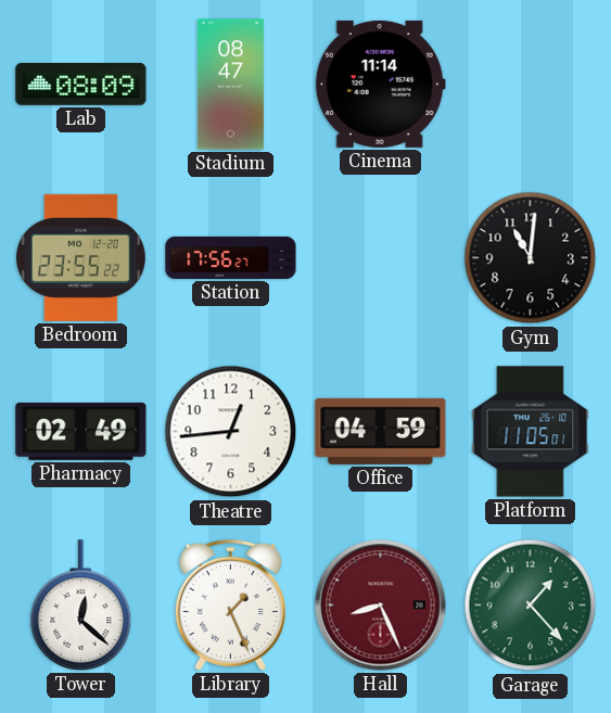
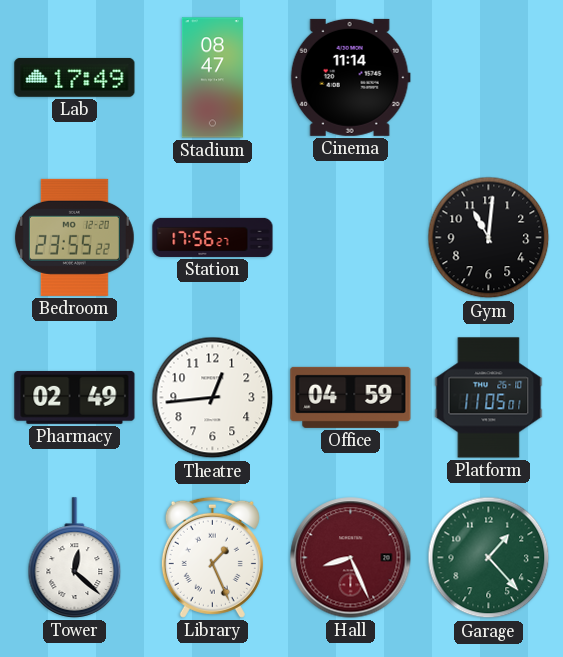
Lab: 08:09 -> 17:49
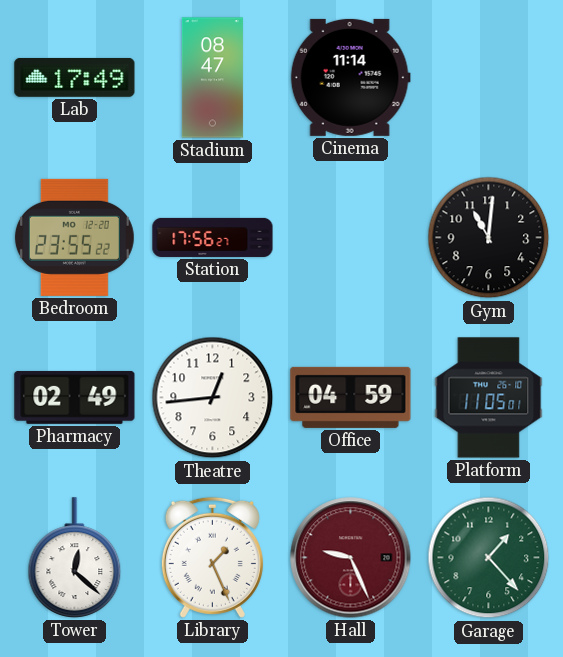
Hall: 8:26 -> 9:26
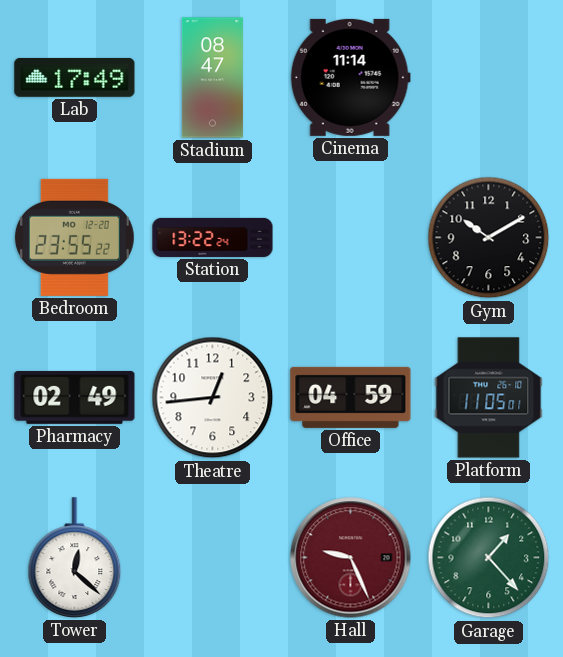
Station: 17:56 -> 13:22
Gym: 11:01 -> 10:10
Library: 1:26 -> none
